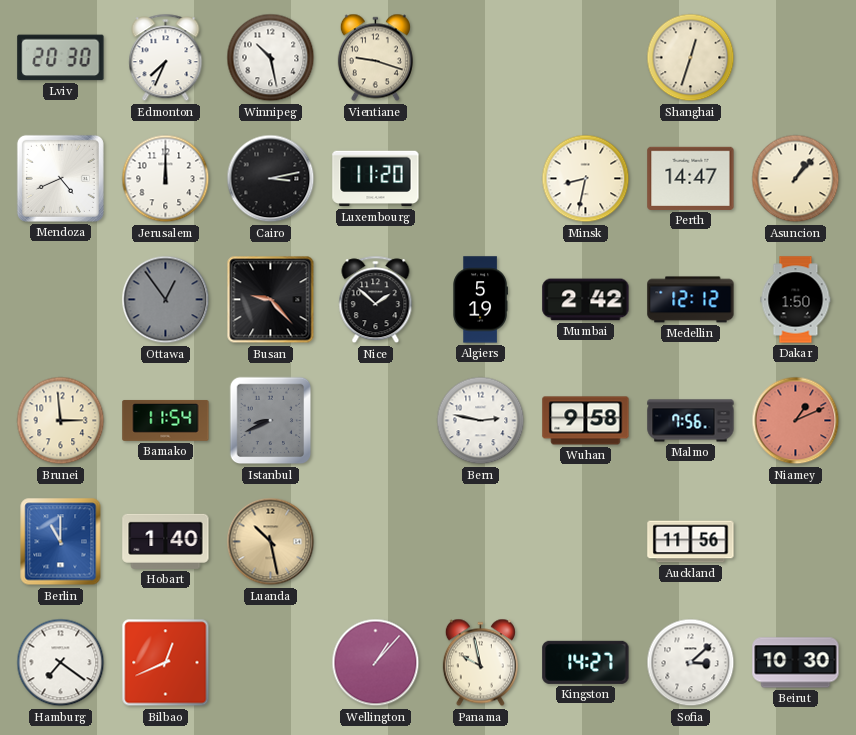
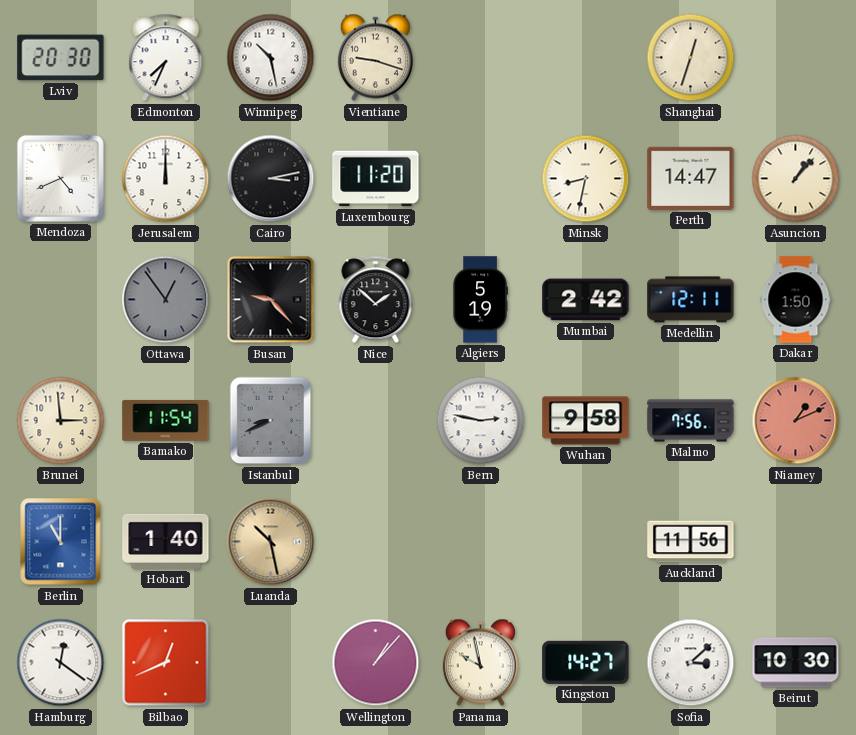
Medellin: 12:12 -> 12:11
Hamburg: 7:21 -> 12:21
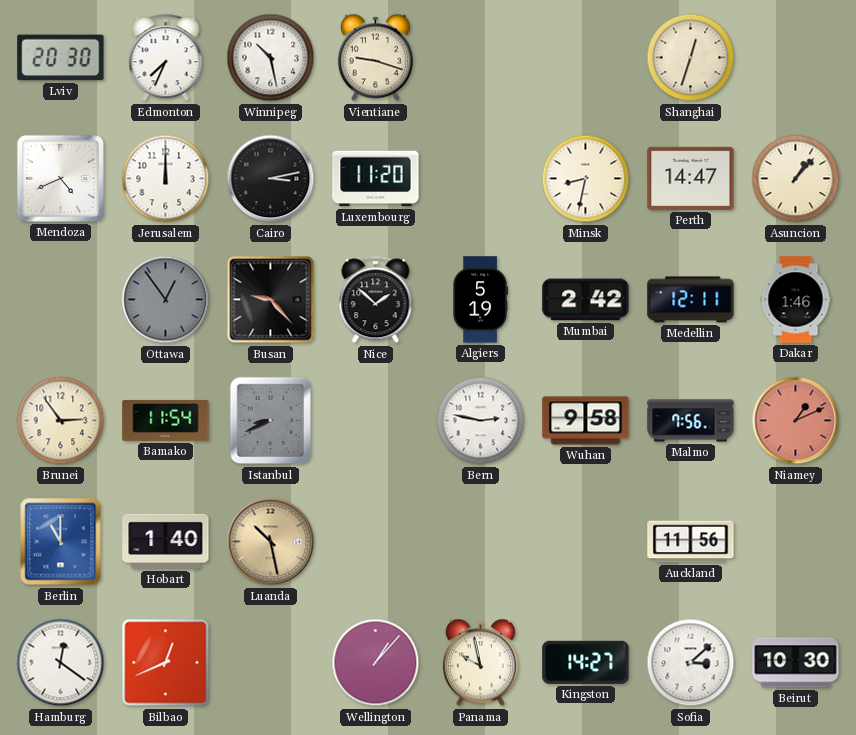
Dakar: 1:50 -> 1:46
Brunei: 2:59 -> 2:54
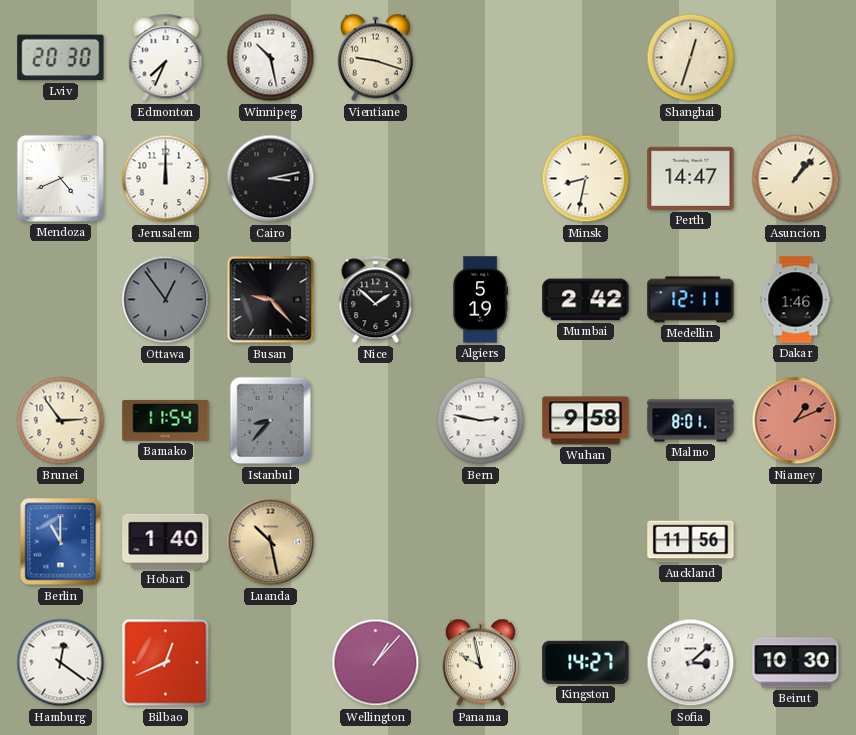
Luxembourg: 11:20 -> none
Istanbul: 8:41 -> 8:37
Malmo: 7:56 -> 8:01
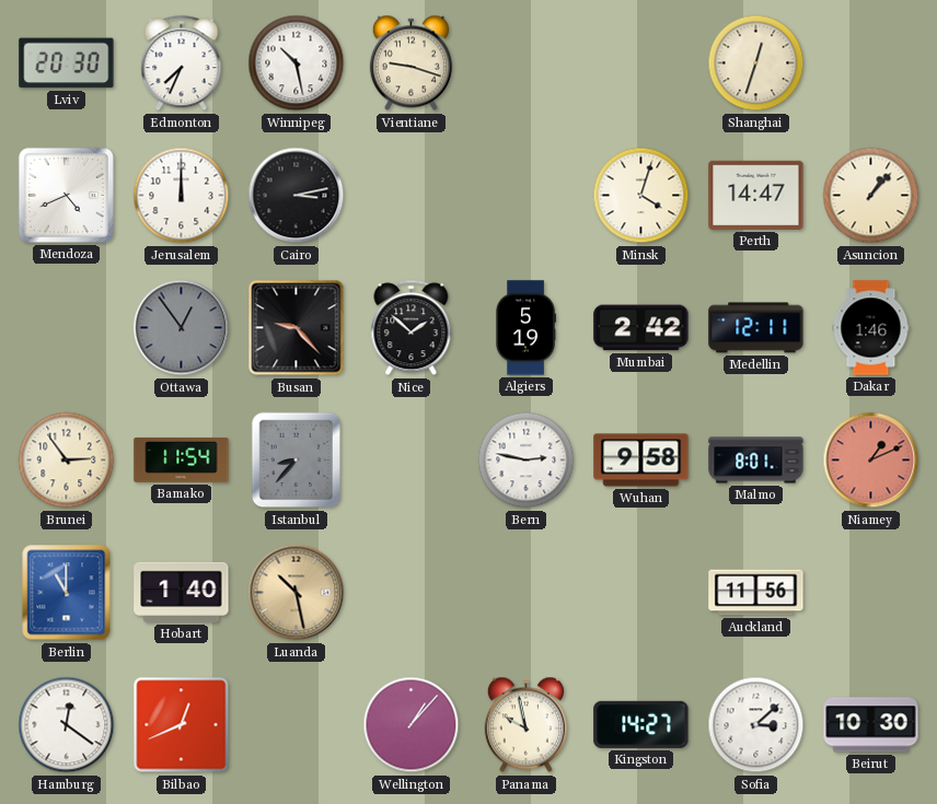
Minsk: 8:32 -> 4:03
